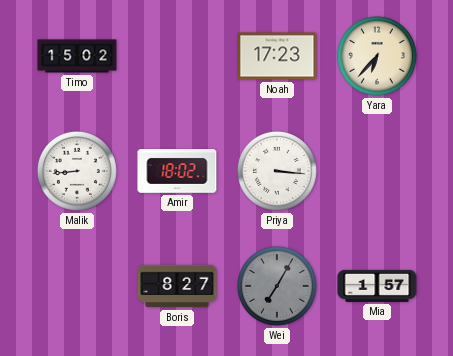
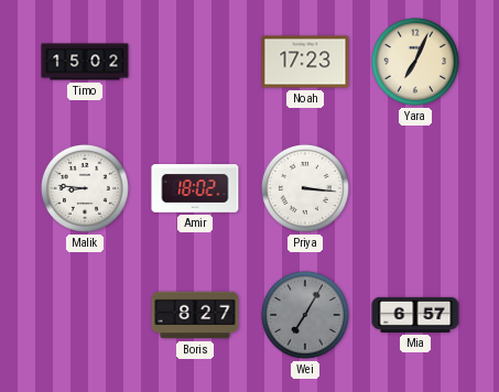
Yara: 6:37 -> 7:04
Malik: 8:44 -> 8:46
Mia: 1:57 -> 6:57
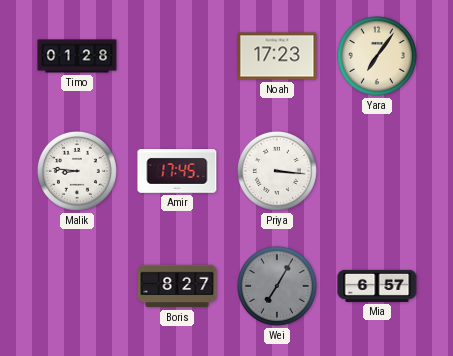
Timo: 15:02 -> 01:28
Yara: 7:04 -> 7:06
Amir: 18:02 -> 17:45
